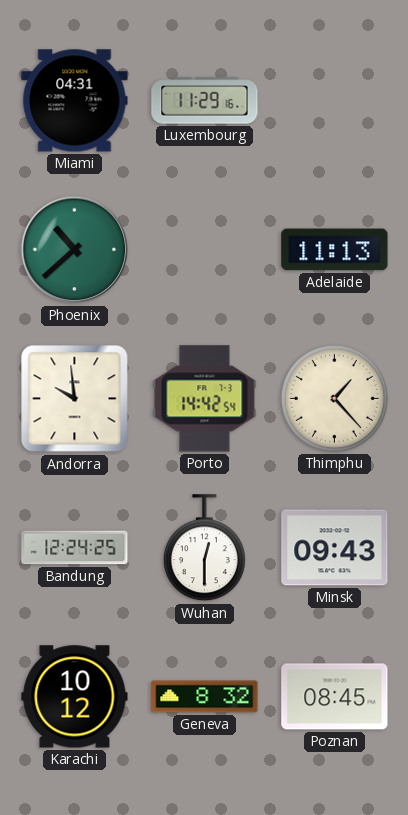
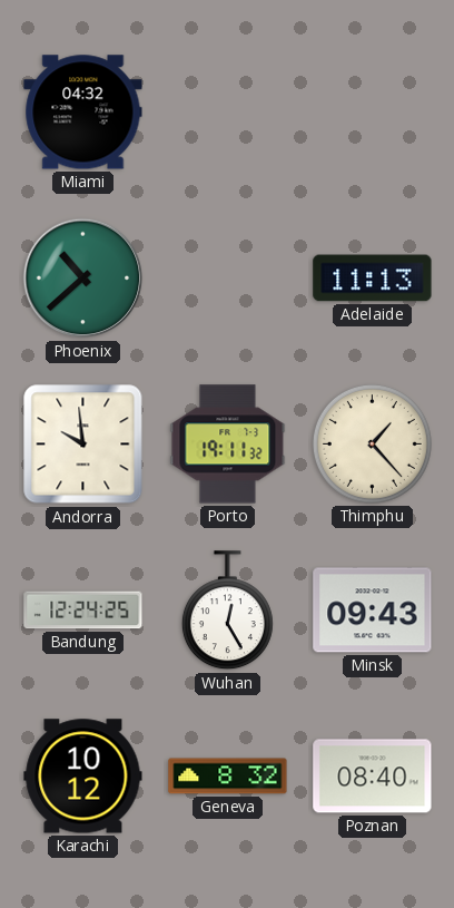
Miami: 04:31 -> 04:32
Luxembourg: 11:29 -> none
Porto: 14:42 -> 19:11
Wuhan: 12:30 -> 12:25
Poznan: 08:45 -> 08:40
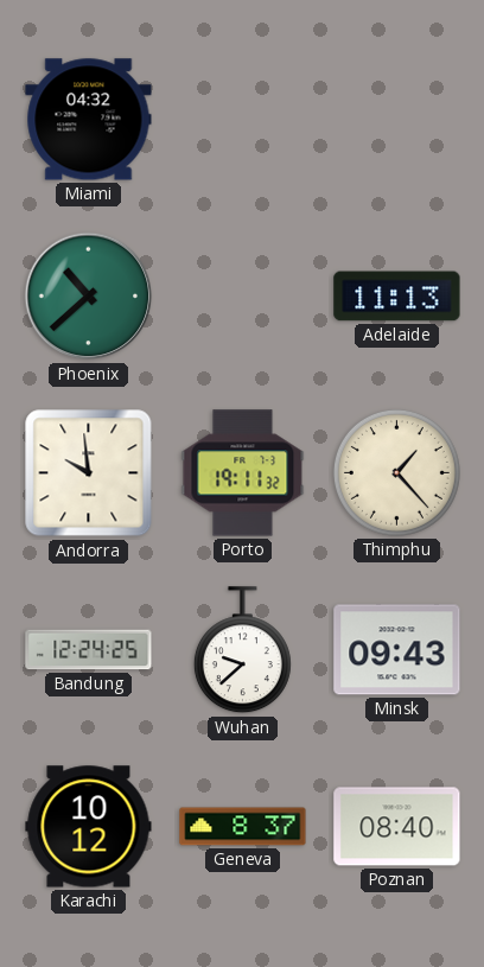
Wuhan: 12:25 -> 9:38
Geneva: 8:32 -> 8:37
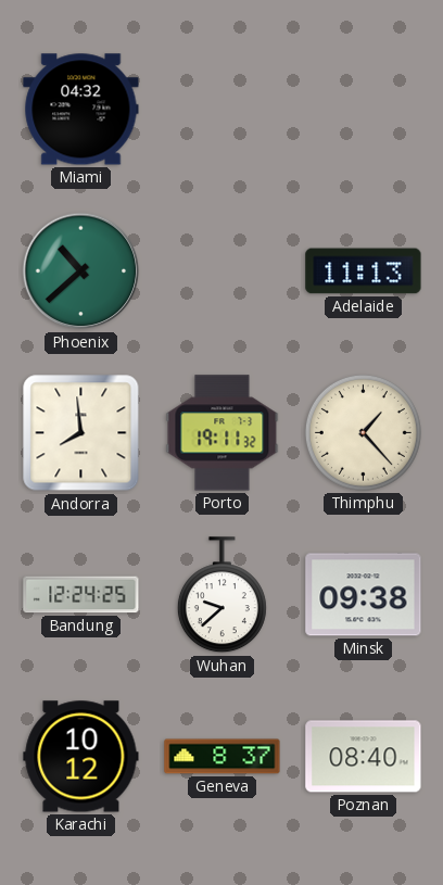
Andorra: 9:59 -> 7:59
Minsk: 09:43 -> 09:38
